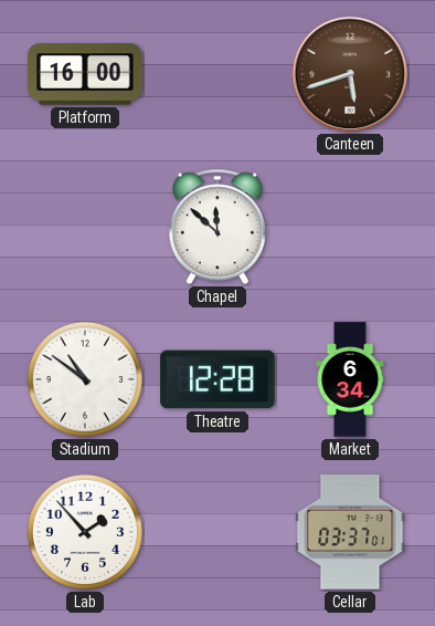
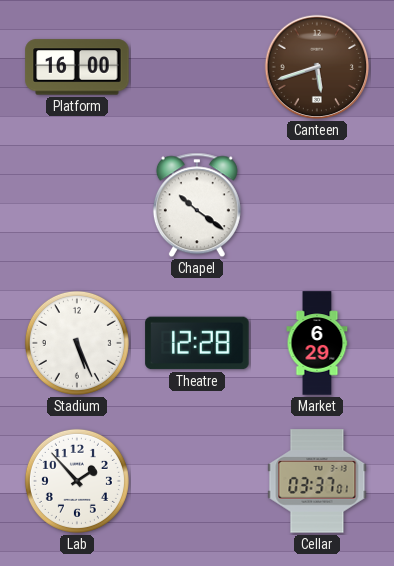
Chapel: 11:52 -> 10:21
Stadium: 10:51 -> 5:26
Market: 6:34 -> 6:29
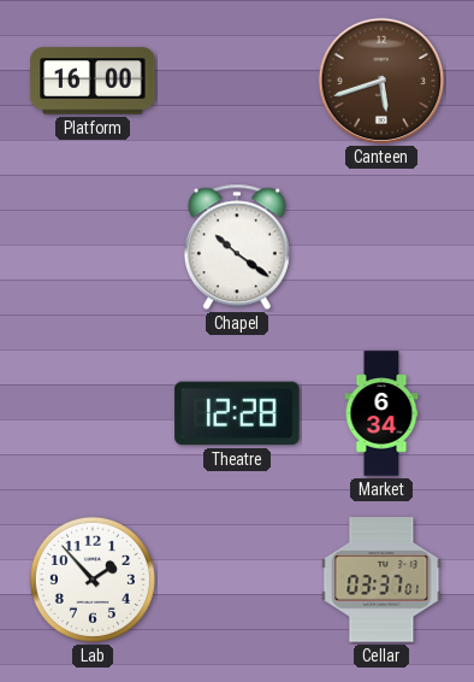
Stadium: 5:26 -> none
Market: 6:29 -> 6:34
